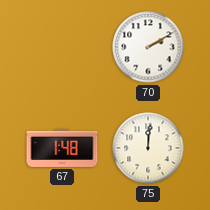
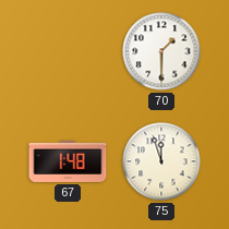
70: 2:10 -> 1:30
75: 12:01 -> 11:57
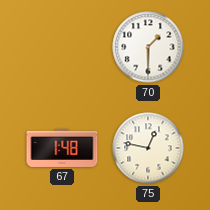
75: 11:57 -> 12:47
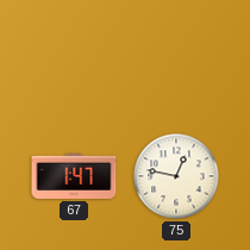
70: 1:30 -> none
67: 1:48 -> 1:47
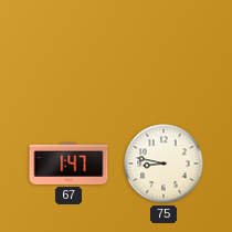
75: 12:47 -> 8:47
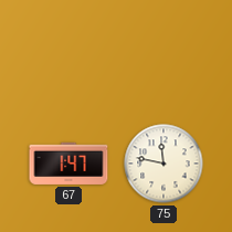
75: 8:47 -> 11:47
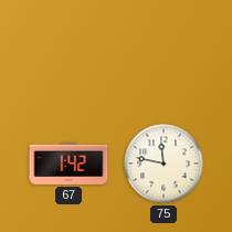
67: 1:47 -> 1:42
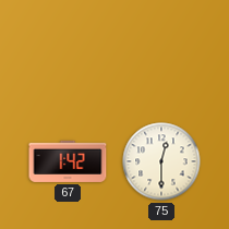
75: 11:47 -> 12:30
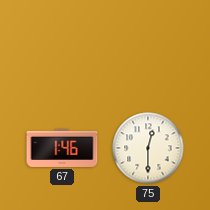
67: 1:42 -> 1:46
